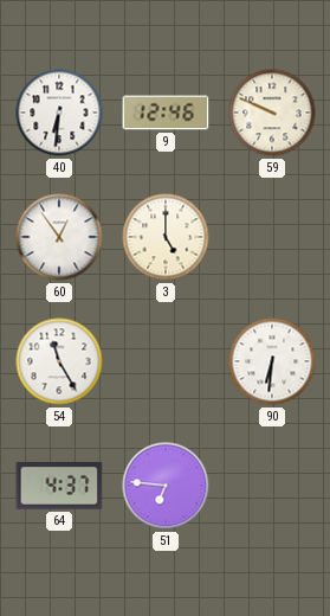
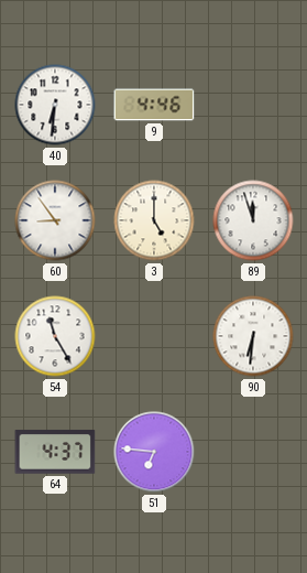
9: 12:46 -> 4:46
59: 9:49 -> none
60: 12:54 -> 8:54
89: none -> 11:57
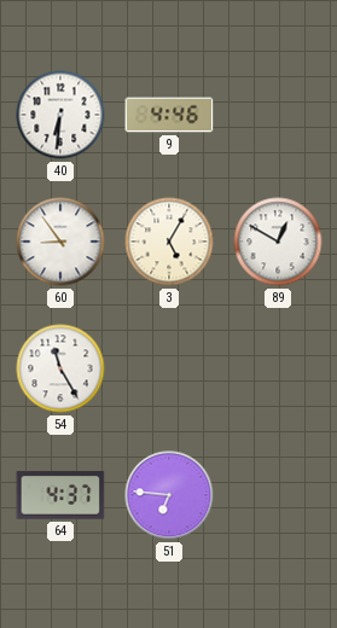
3: 5:00 -> 5:05
89: 11:57 -> 12:50
90: 6:31 -> none
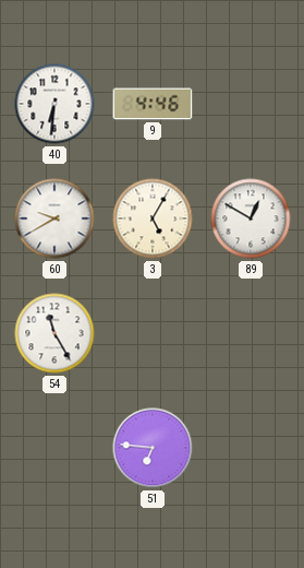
60: 8:54 -> 9:40
64: 4:37 -> none
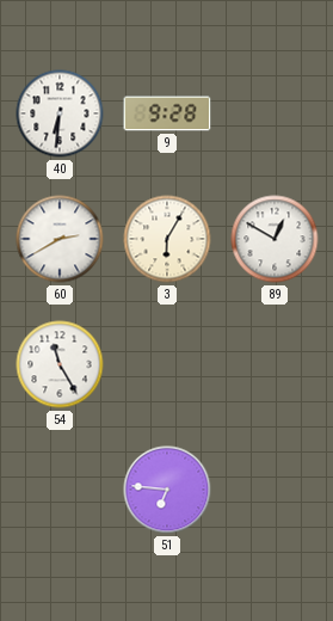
9: 4:46 -> 9:28
60: 9:40 -> 2:40
3: 5:05 -> 6:05
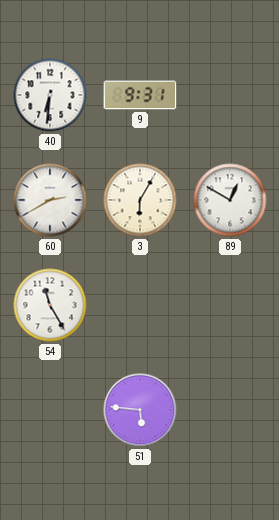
9: 9:28 -> 9:31
51: 6:46 -> 5:46
